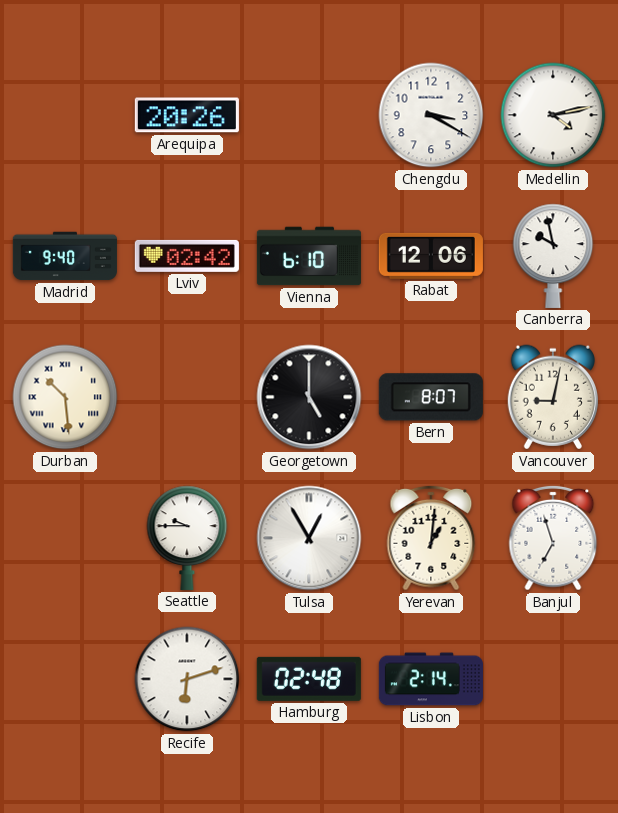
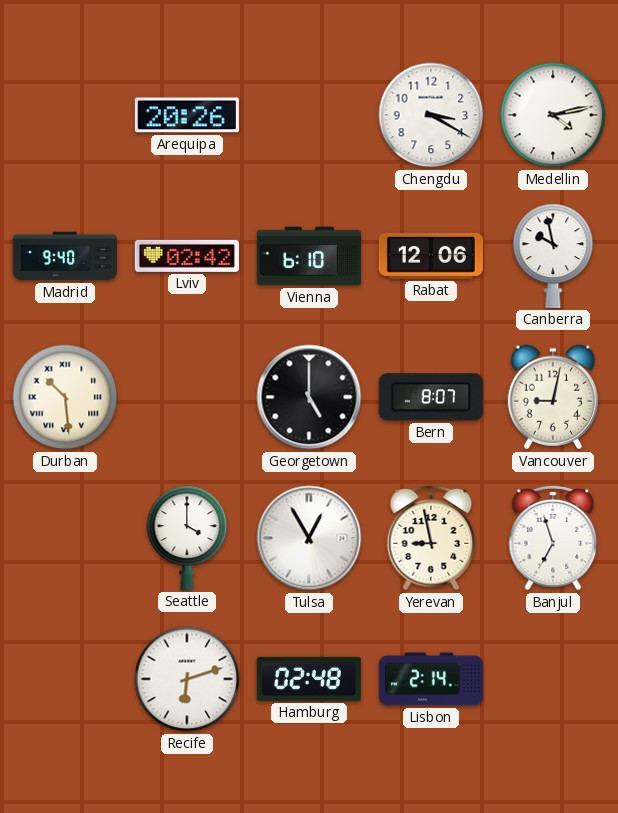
Seattle: 9:45 -> 4:00
Yerevan: 1:01 -> 8:58
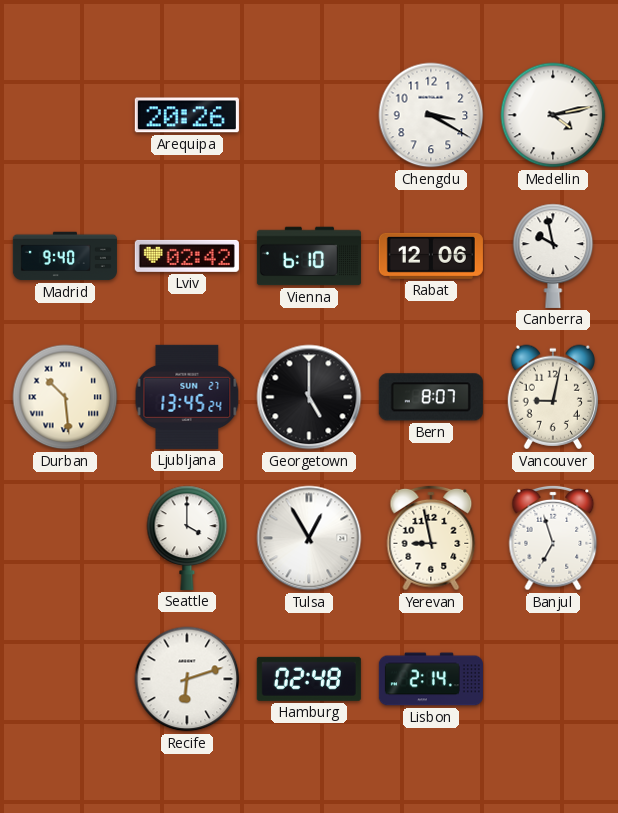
Ljubljana: none -> 13:45
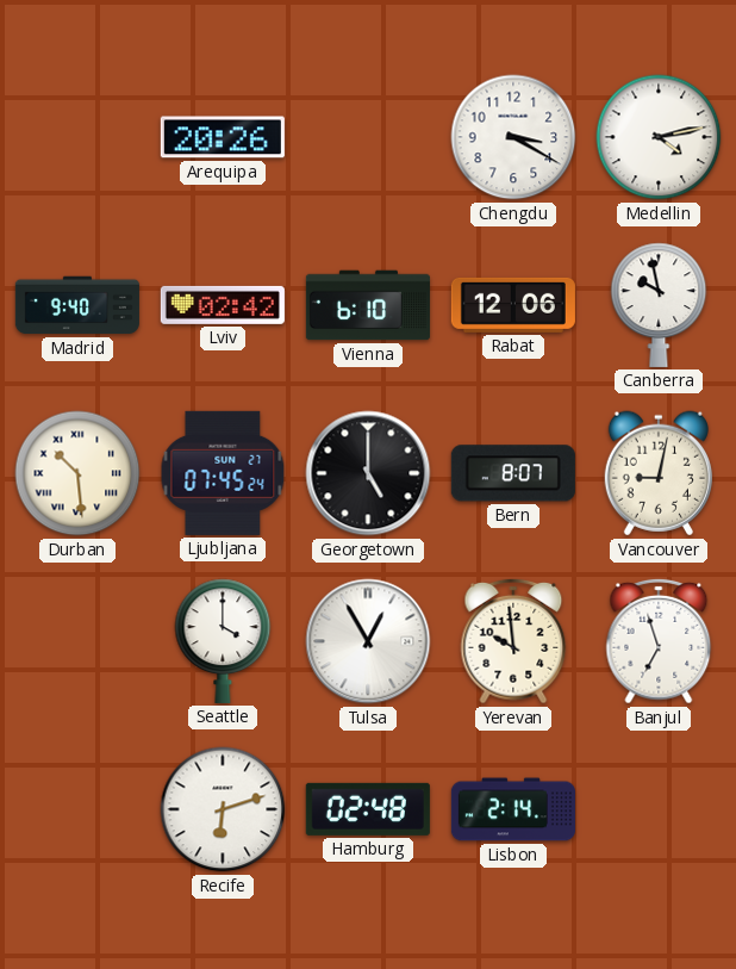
Ljubljana: 13:45 -> 07:45
Yerevan: 8:58 -> 9:59
